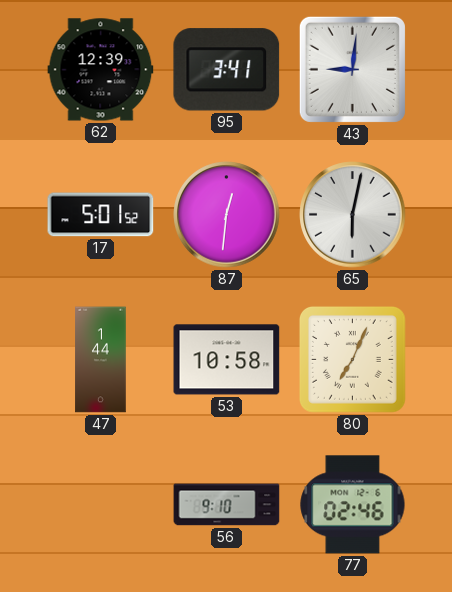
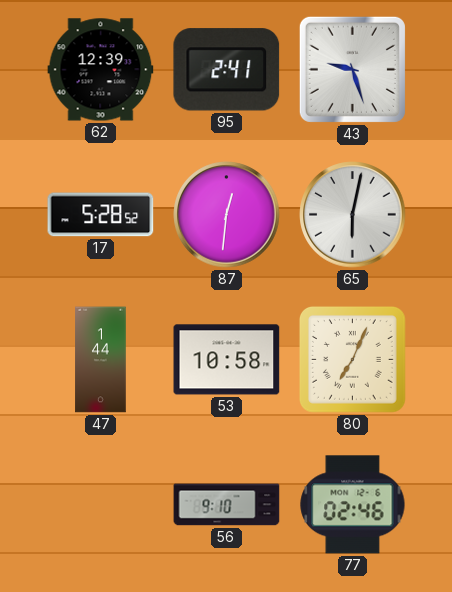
95: 3:41 -> 2:41
43: 9:01 -> 9:27
17: 5:01 -> 5:28
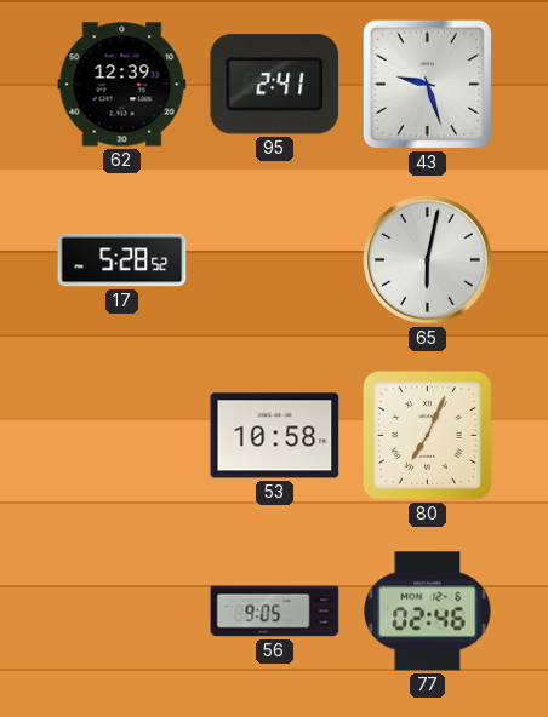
87: 12:31 -> none
47: 1:44 -> none
56: 9:10 -> 9:05
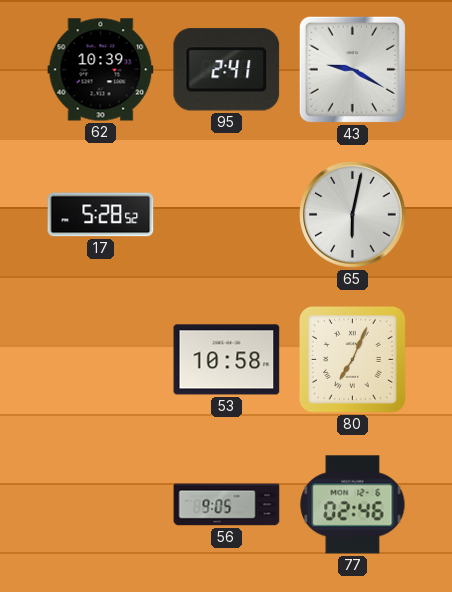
62: 12:39 -> 10:39
43: 9:27 -> 9:20
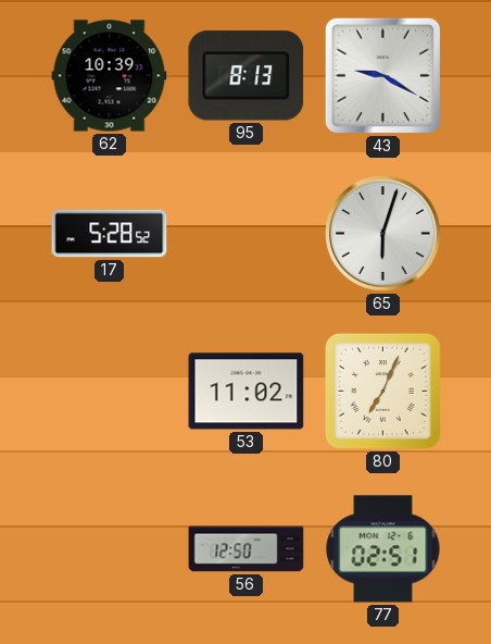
95: 2:41 -> 8:13
65: 6:02 -> 6:03
53: 10:58 -> 11:02
56: 9:05 -> 12:50
77: 02:46 -> 02:51
